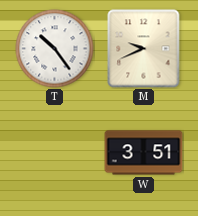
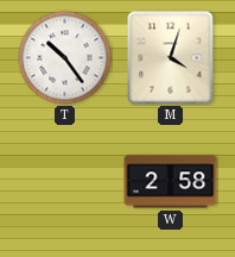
M: 9:41 -> 4:03
W: 3:51 -> 2:58
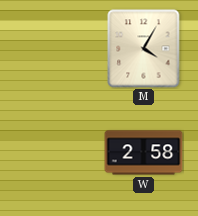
T: 10:24 -> none
M: 4:03 -> 4:05
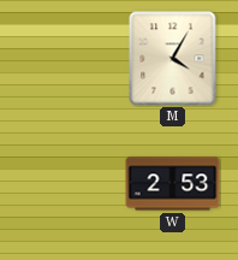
W: 2:58 -> 2:53
